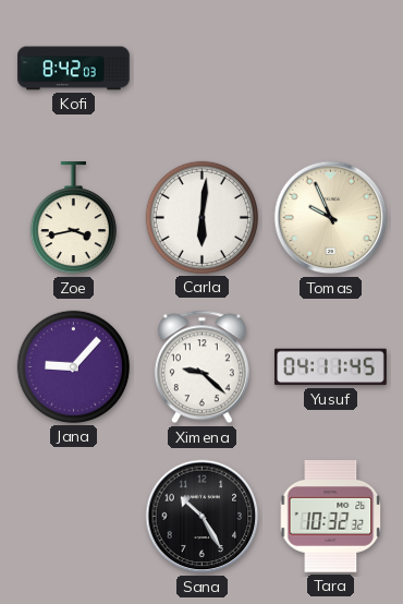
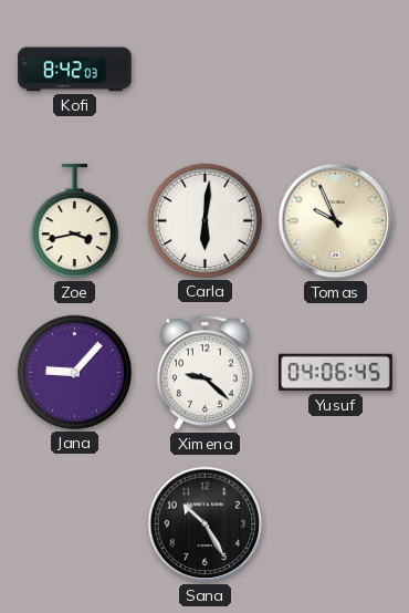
Yusuf: 04:11 -> 04:06
Tara: 10:32 -> none
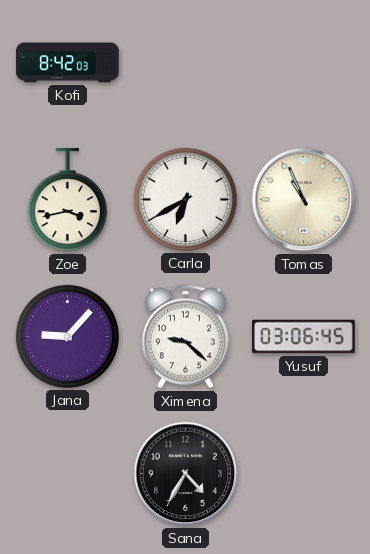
Carla: 6:01 -> 6:40
Tomas: 9:56 -> 10:56
Yusuf: 04:06 -> 03:06
Sana: 10:25 -> 4:35
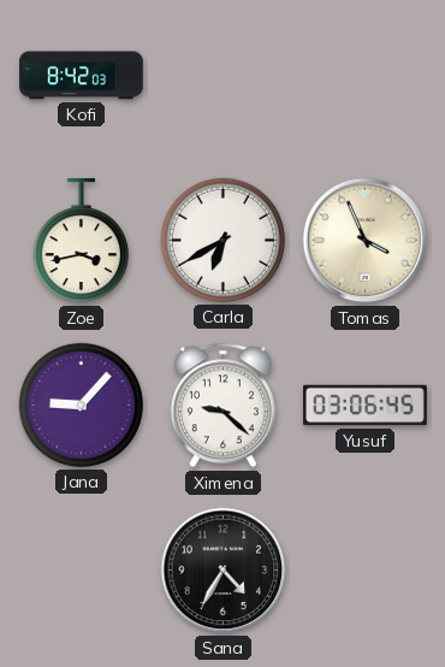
Tomas: 10:56 -> 3:56
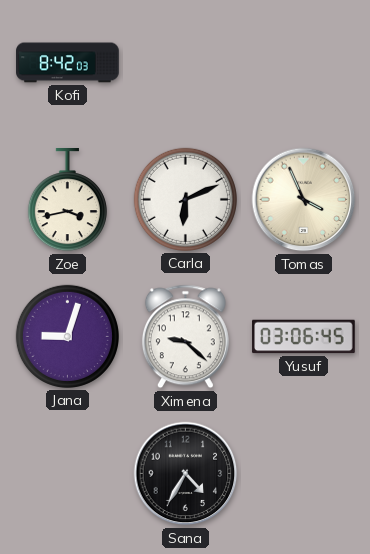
Carla: 6:40 -> 6:11
Jana: 9:07 -> 9:03
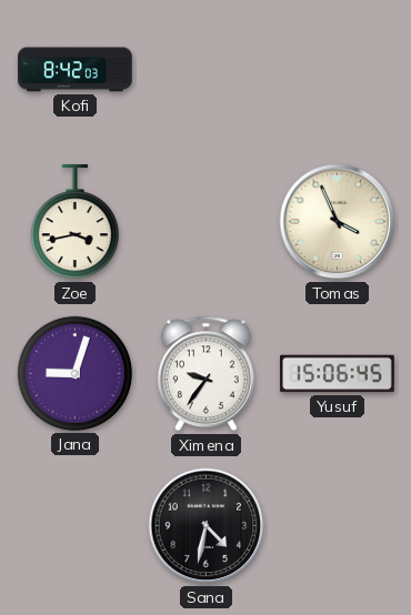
Carla: 6:11 -> none
Ximena: 9:22 -> 9:36
Yusuf: 03:06 -> 15:06
Sana: 4:35 -> 4:32
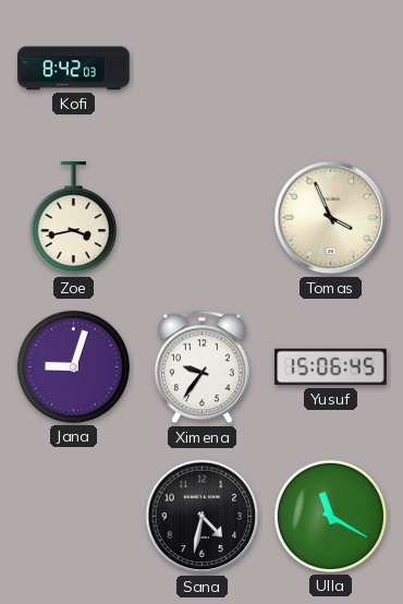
Ulla: none -> 11:20
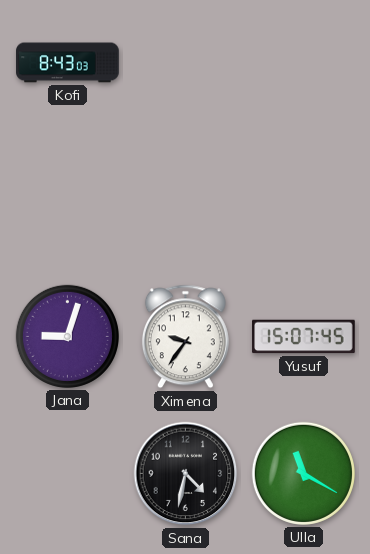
Kofi: 8:42 -> 8:43
Zoe: 3:43 -> none
Tomas: 3:56 -> none
Yusuf: 15:06 -> 15:07
